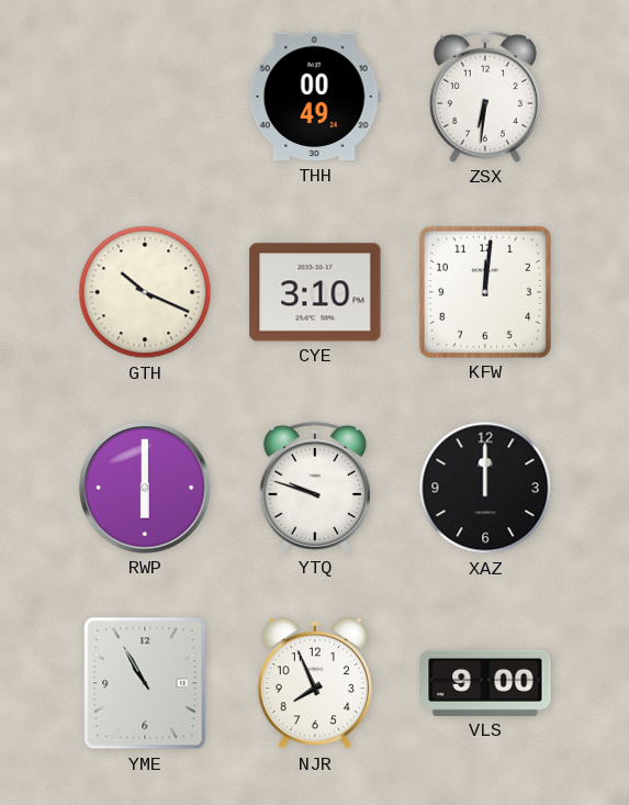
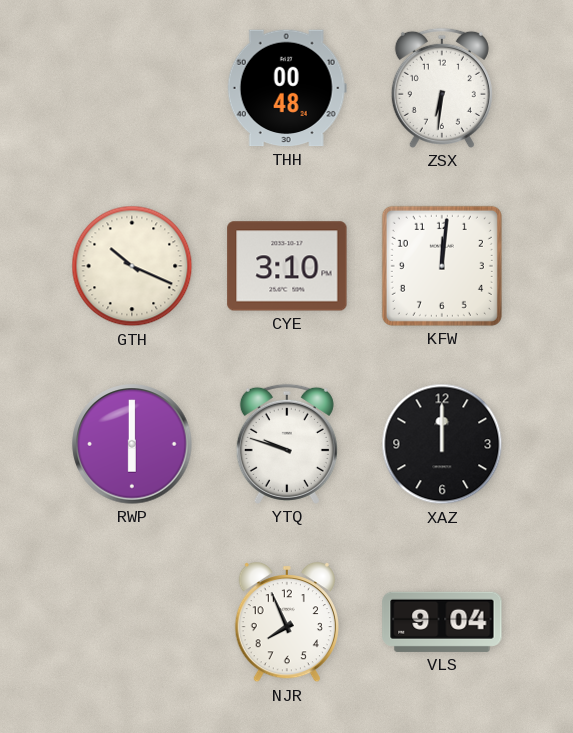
THH: 00:49 -> 00:48
YME: 10:55 -> none
VLS: 9:00 -> 9:04
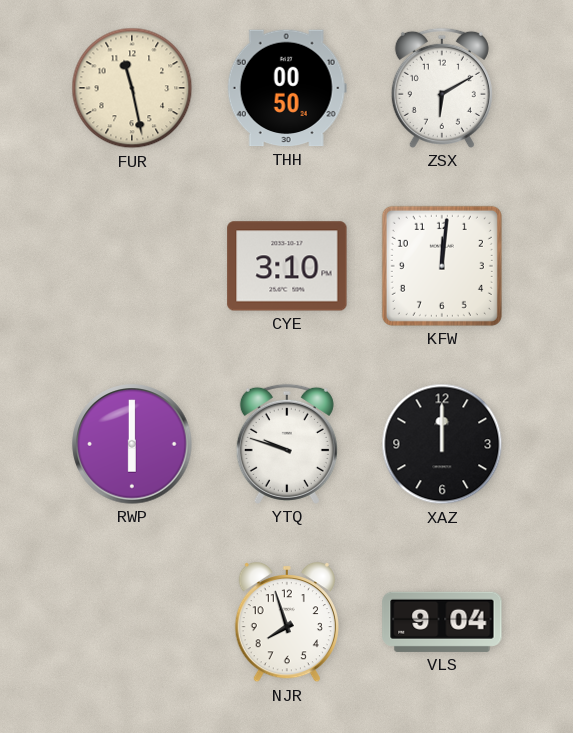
FUR: none -> 11:28
THH: 00:48 -> 00:50
ZSX: 6:31 -> 6:10
GTH: 10:19 -> none
NJR: 7:56 -> 7:57
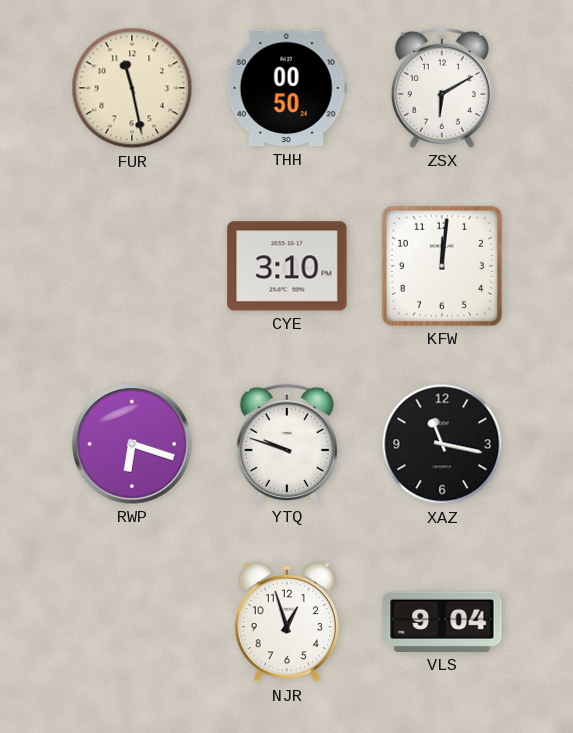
RWP: 6:00 -> 6:18
XAZ: 12:00 -> 11:17
NJR: 7:57 -> 12:57
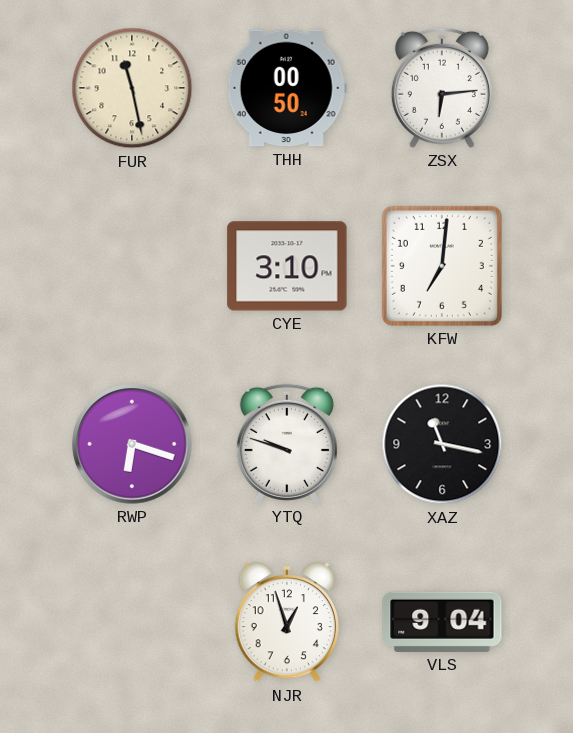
ZSX: 6:10 -> 6:14
KFW: 12:01 -> 7:01
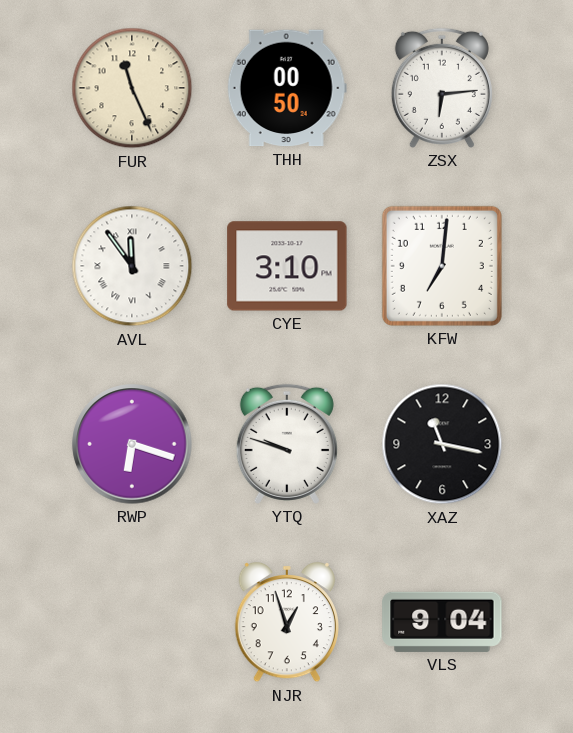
FUR: 11:28 -> 11:26
AVL: none -> 11:54
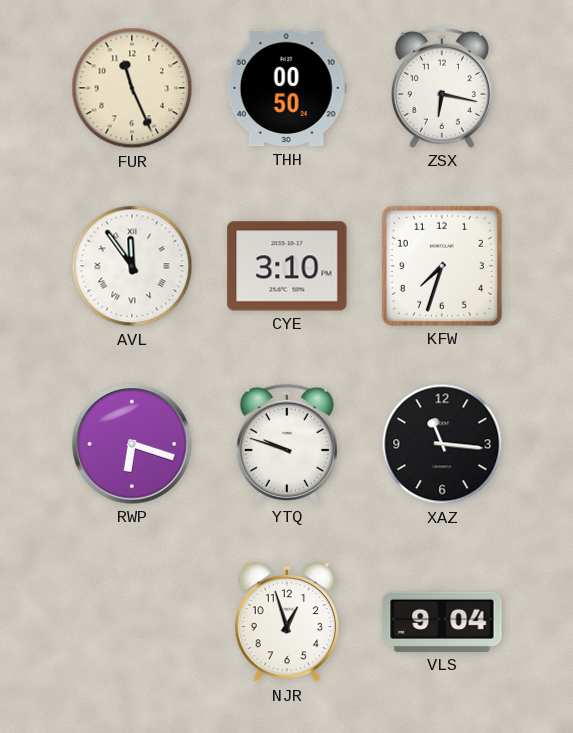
ZSX: 6:14 -> 6:17
KFW: 7:01 -> 7:33
XAZ: 11:17 -> 11:16
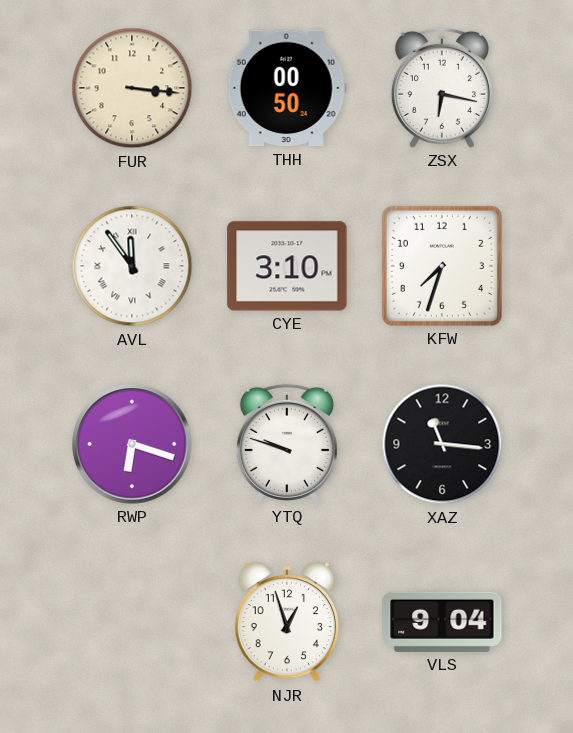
FUR: 11:26 -> 3:16
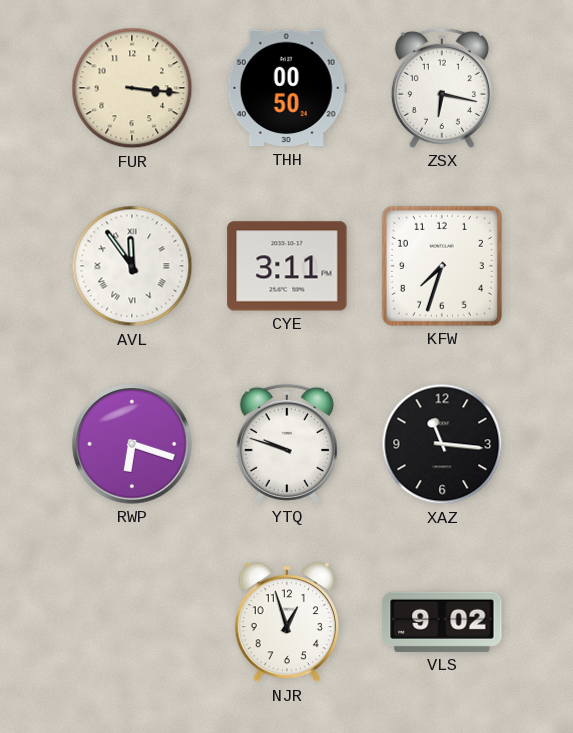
CYE: 3:10 -> 3:11
VLS: 9:04 -> 9:02
